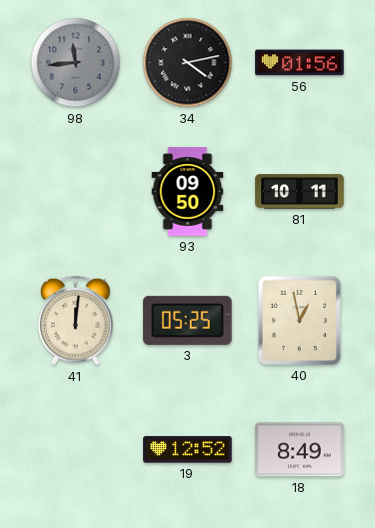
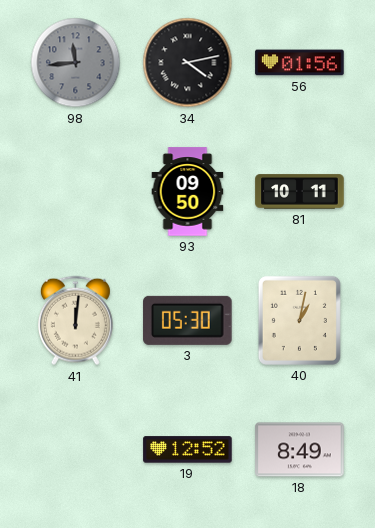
3: 05:25 -> 05:30
40: 12:58 -> 1:02
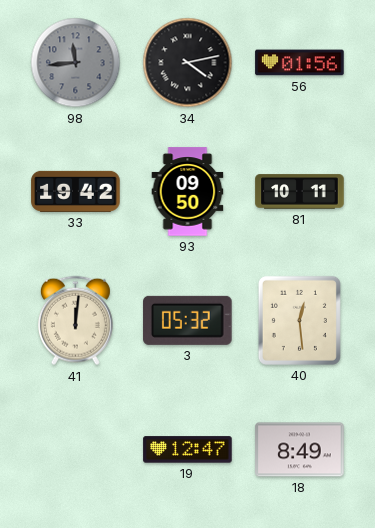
33: none -> 19:42
3: 05:30 -> 05:32
40: 1:02 -> 12:29
19: 12:52 -> 12:47
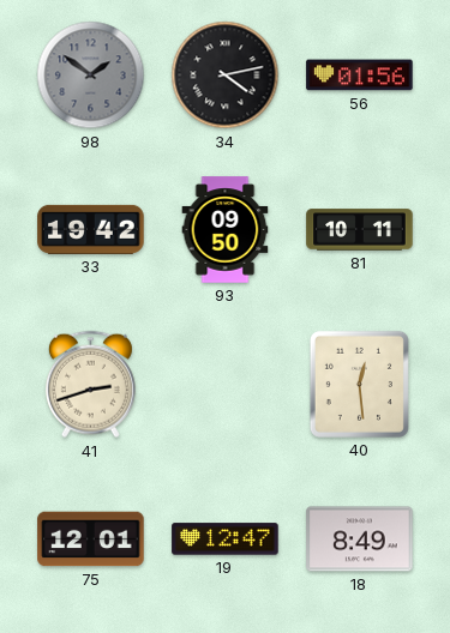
98: 11:44 -> 1:51
41: 12:01 -> 2:42
3: 05:32 -> none
75: none -> 12:01
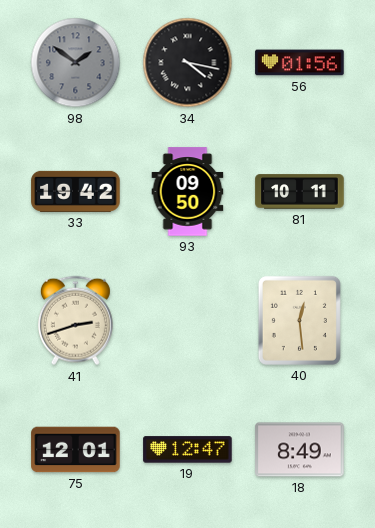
34: 4:13 -> 4:17
